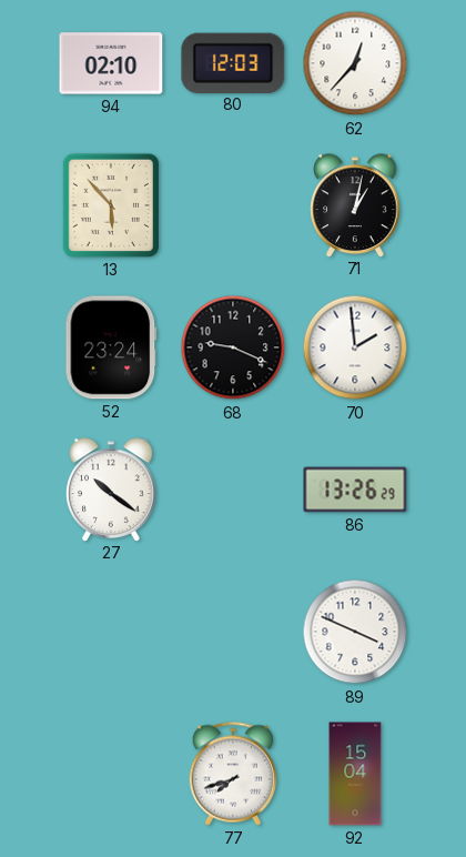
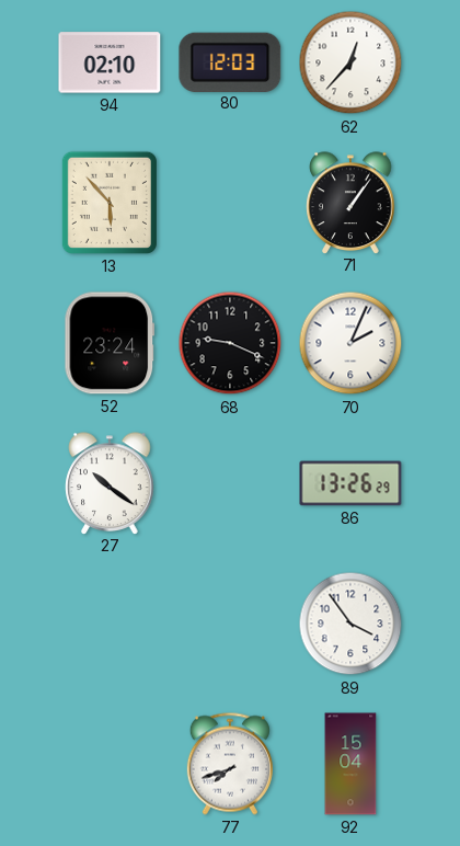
71: 1:02 -> 1:06
70: 1:59 -> 2:04
89: 3:49 -> 3:54
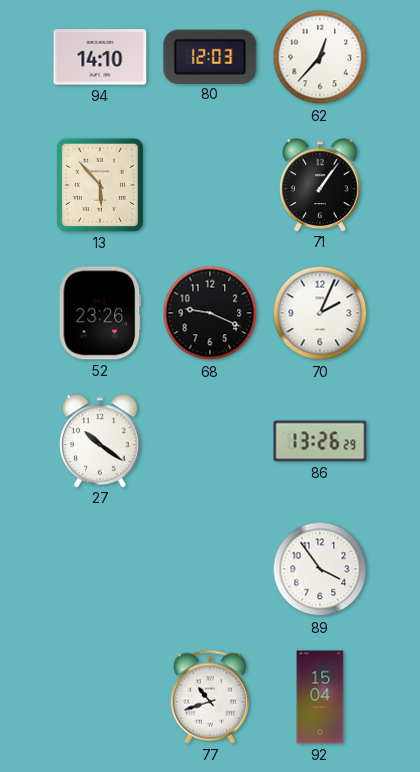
94: 02:10 -> 14:10
52: 23:24 -> 23:26
77: 7:42 -> 10:42
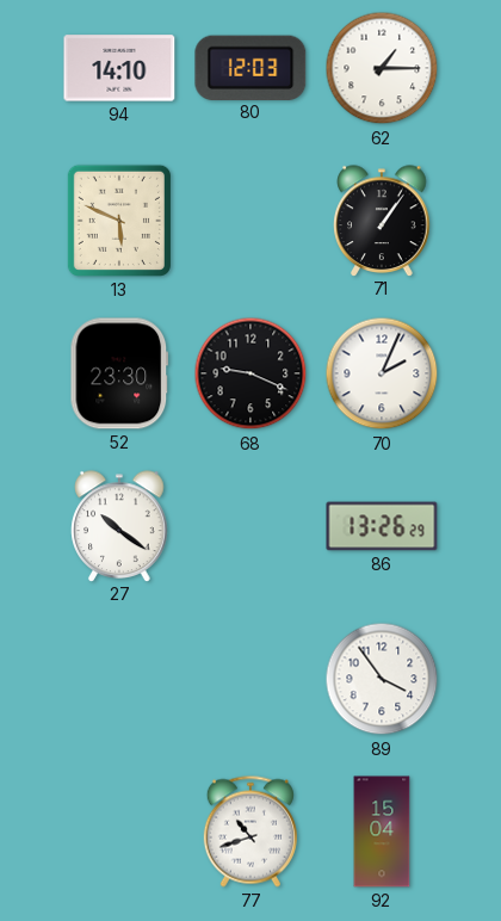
62: 12:37 -> 1:15
13: 5:53 -> 5:49
52: 23:26 -> 23:30
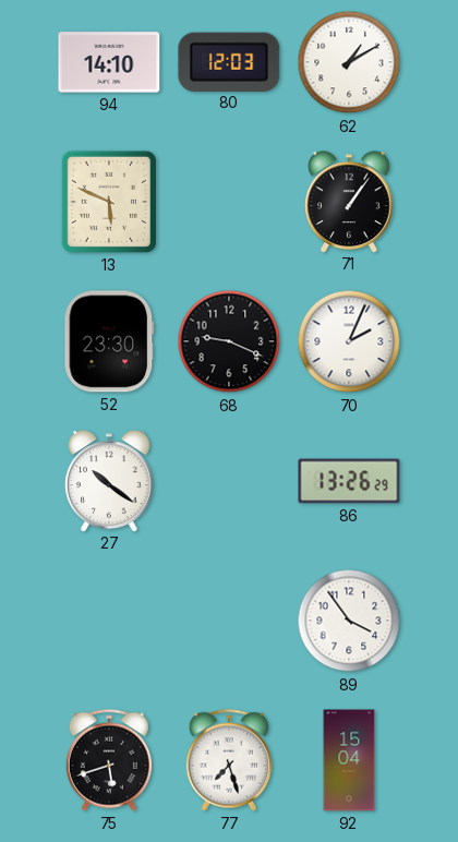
62: 1:15 -> 1:10
75: none -> 5:42
77: 10:42 -> 7:27
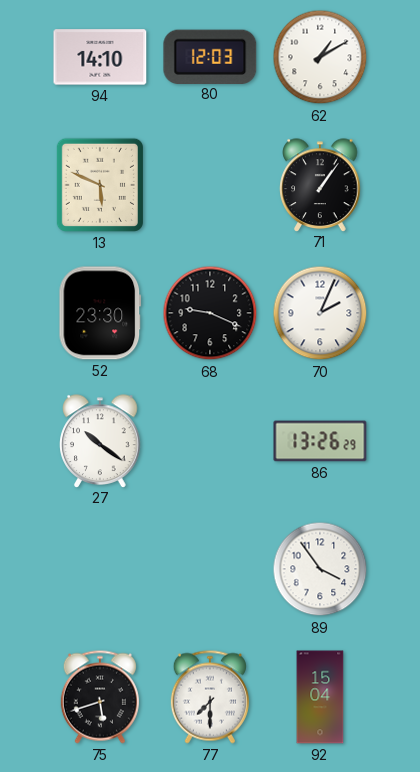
77: 7:27 -> 7:30
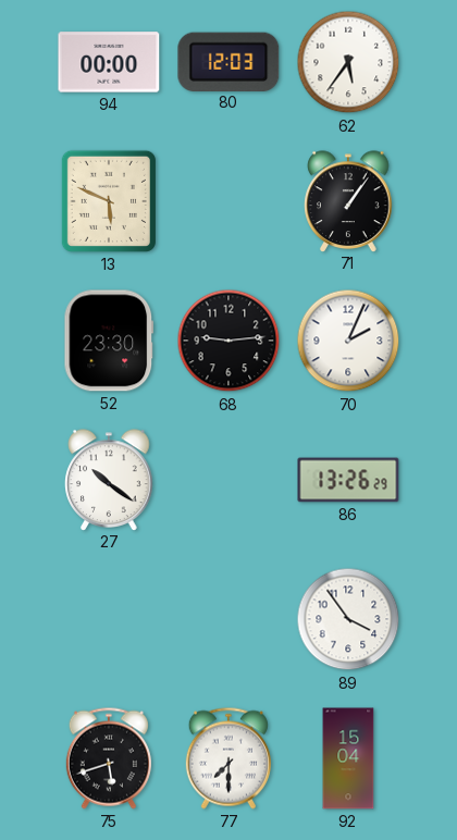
94: 14:10 -> 00:00
62: 1:10 -> 5:36
68: 9:19 -> 9:14
